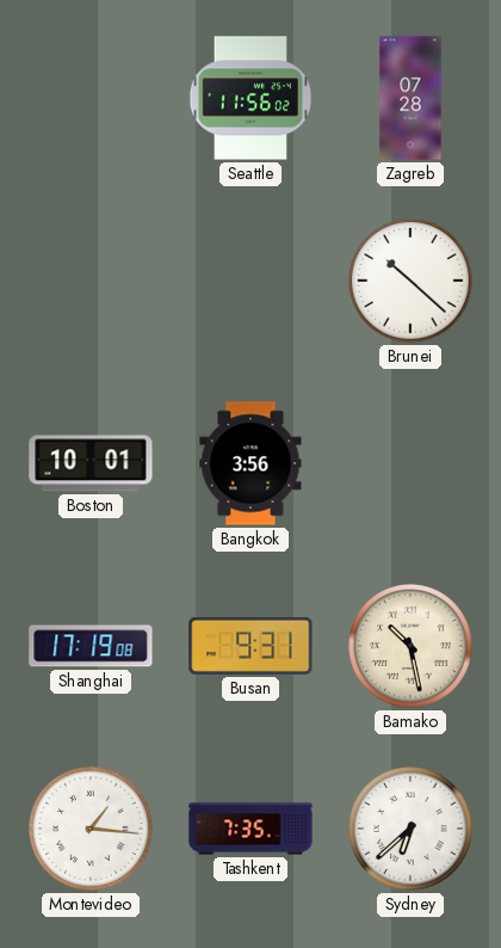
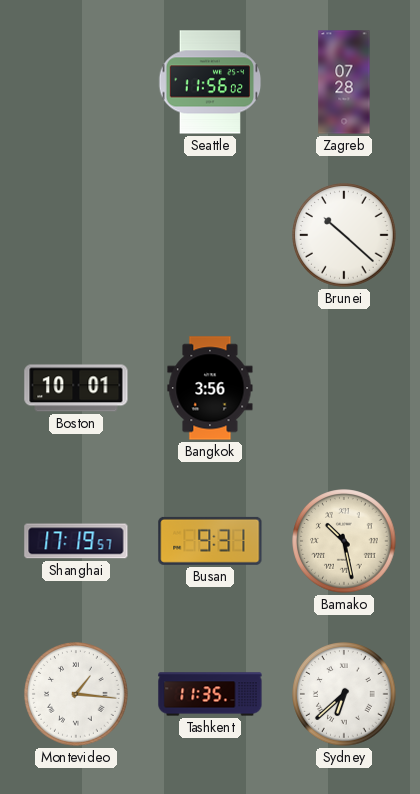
Shanghai: 17:19:08 -> 17:19:57
Tashkent: 7:35 -> 11:35
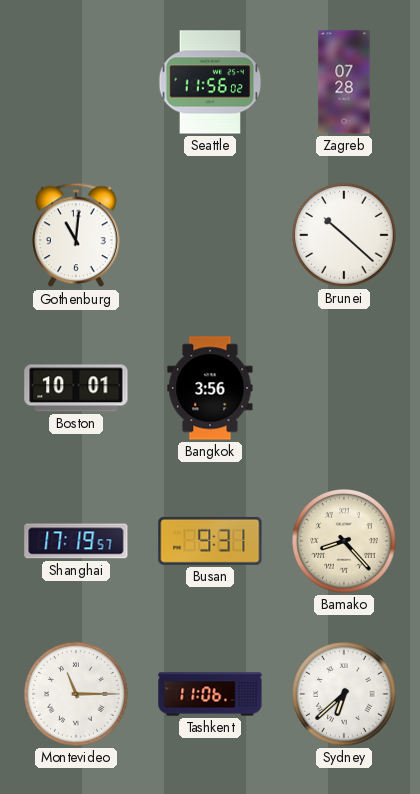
Gothenburg: none -> 11:01
Bamako: 10:28 -> 8:23
Montevideo: 1:16 -> 11:15
Tashkent: 11:35 -> 11:06
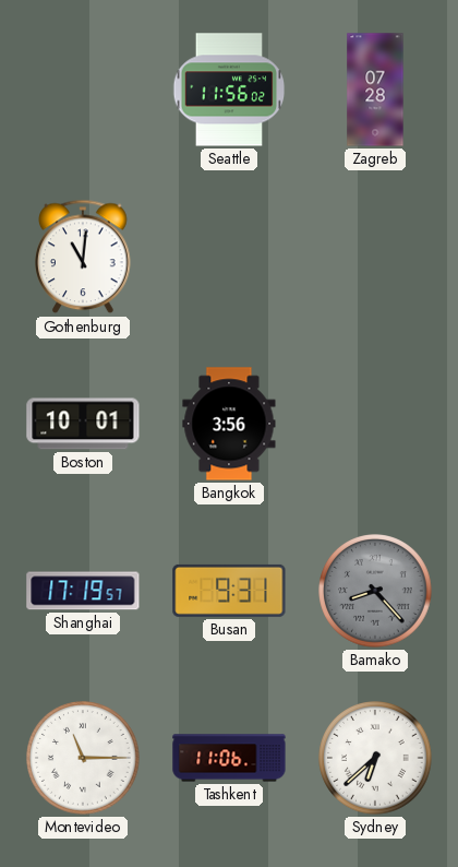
Brunei: 10:22 -> none
Bamako dial: cream -> grey
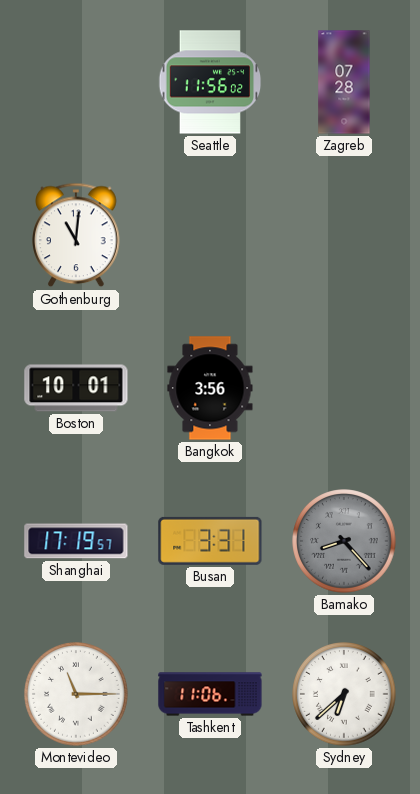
Busan: 9:31 -> 3:31
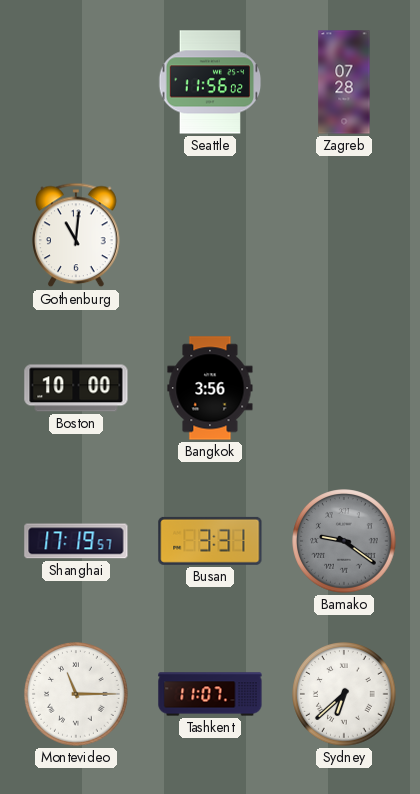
Boston: 10:01 -> 10:00
Bamako: 8:23 -> 9:21
Tashkent: 11:06 -> 11:07
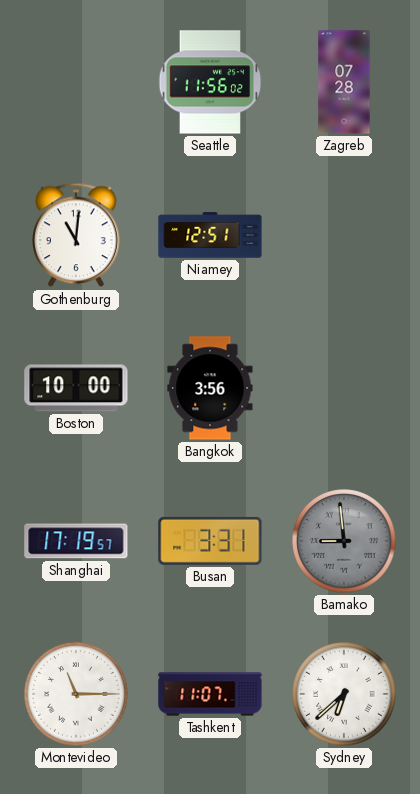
Niamey: none -> 12:51
Bamako: 9:21 -> 8:59
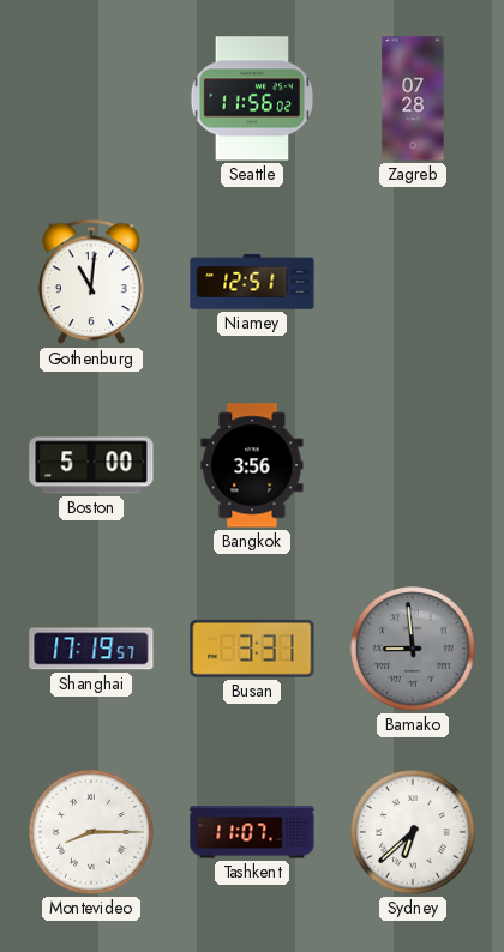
Boston: 10:00 -> 5:00
Montevideo: 11:15 -> 8:15
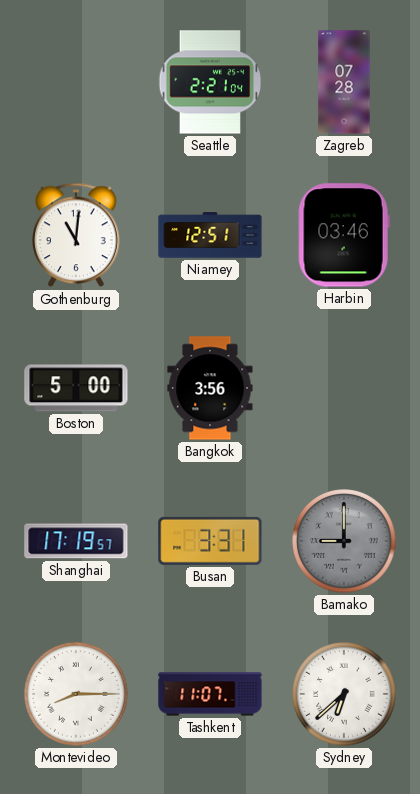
Seattle: 11:56 -> 2:21
Harbin: none -> 03:46
Bamako: 8:59 -> 9:00
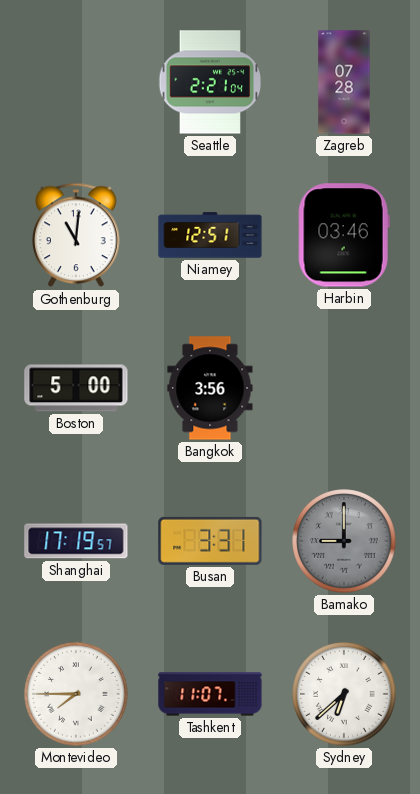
Montevideo: 8:15 -> 7:45
